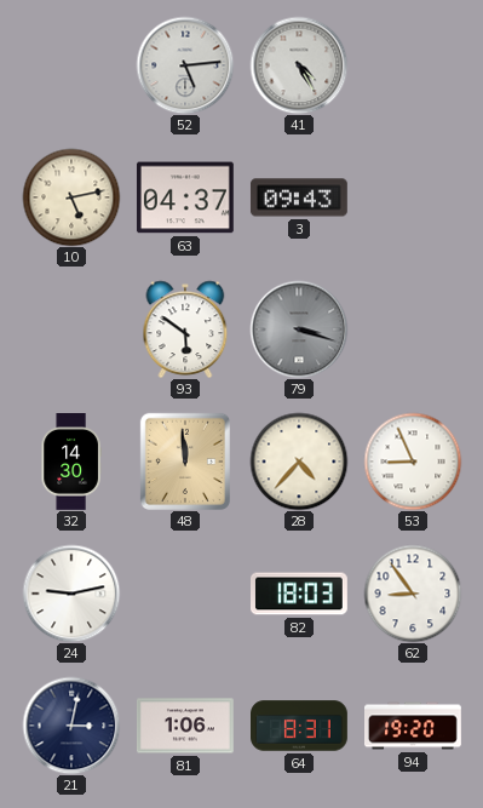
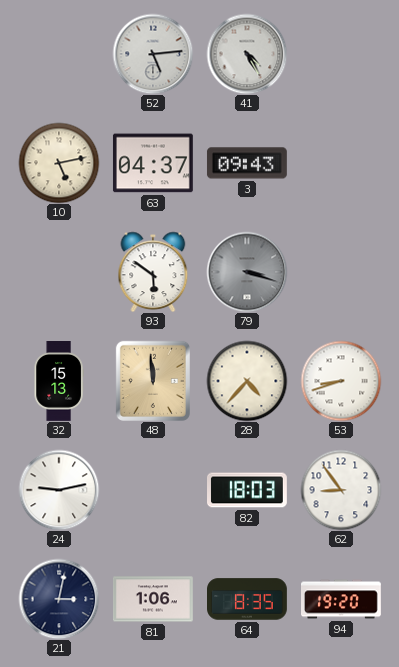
32: 14:30 -> 15:13
53: 8:56 -> 8:42
64: 8:31 -> 8:35
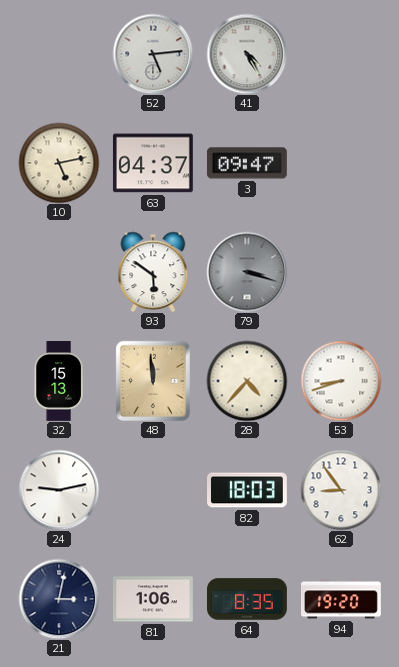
3: 09:43 -> 09:47
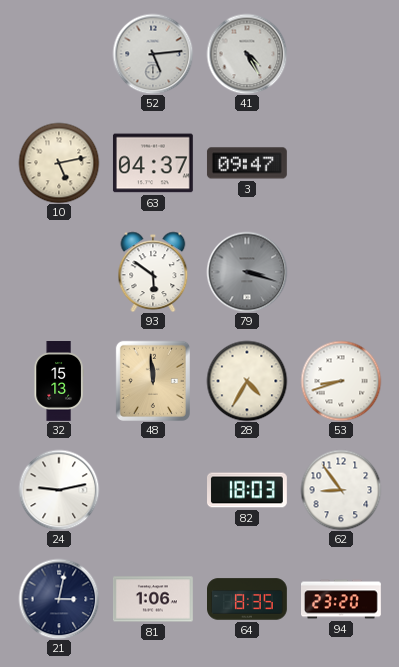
28: 4:37 -> 4:35
94: 19:20 -> 23:20
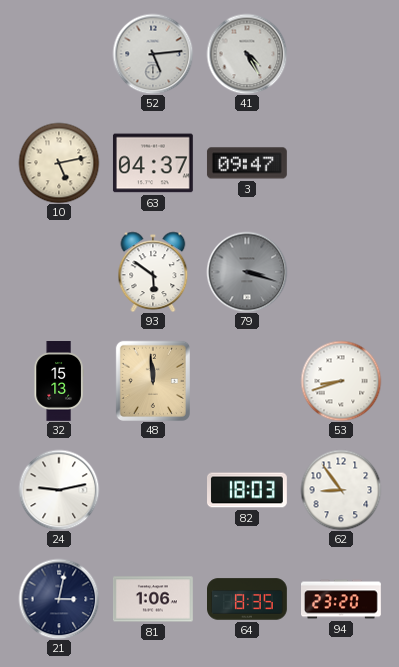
28: 4:35 -> none
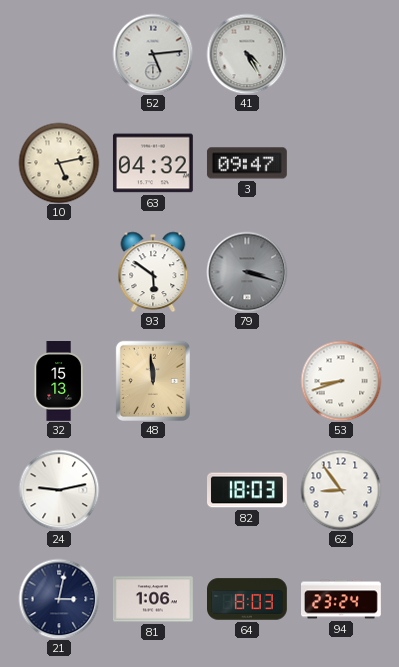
63: 04:37 -> 04:32
64: 8:35 -> 8:03
94: 23:20 -> 23:24
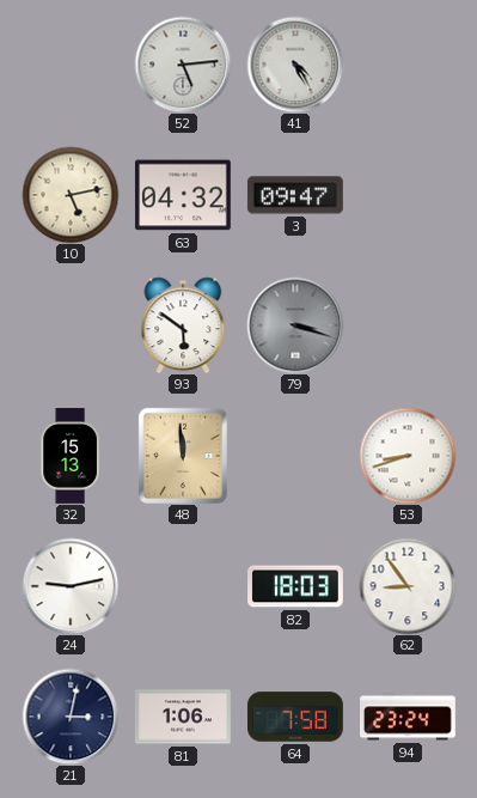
64: 8:03 -> 7:58
